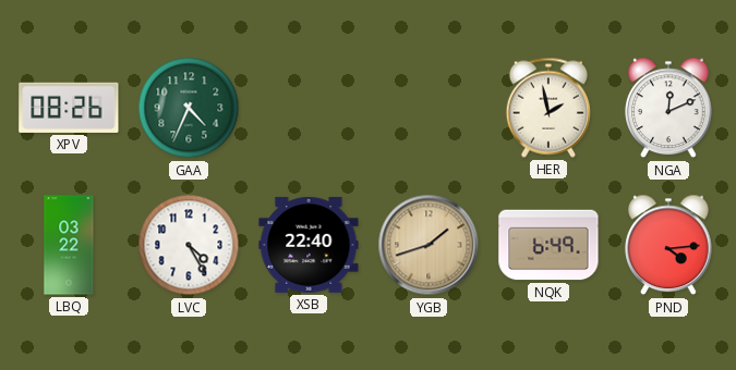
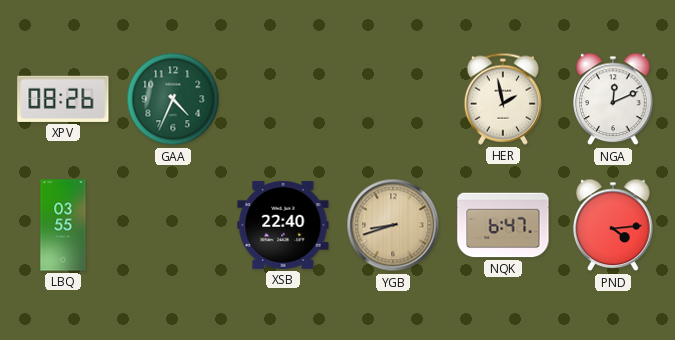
LBQ: 03:22 -> 03:55
LVC: 4:25 -> none
YGB: 1:42 -> 8:42
NQK: 6:49 -> 6:47
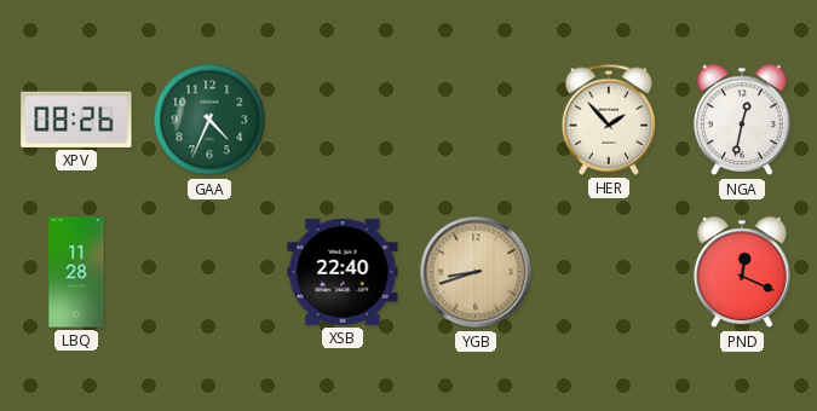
HER: 1:58 -> 1:53
NGA: 12:11 -> 12:32
LBQ: 03:55 -> 11:28
NQK: 6:47 -> none
PND: 4:14 -> 12:19
